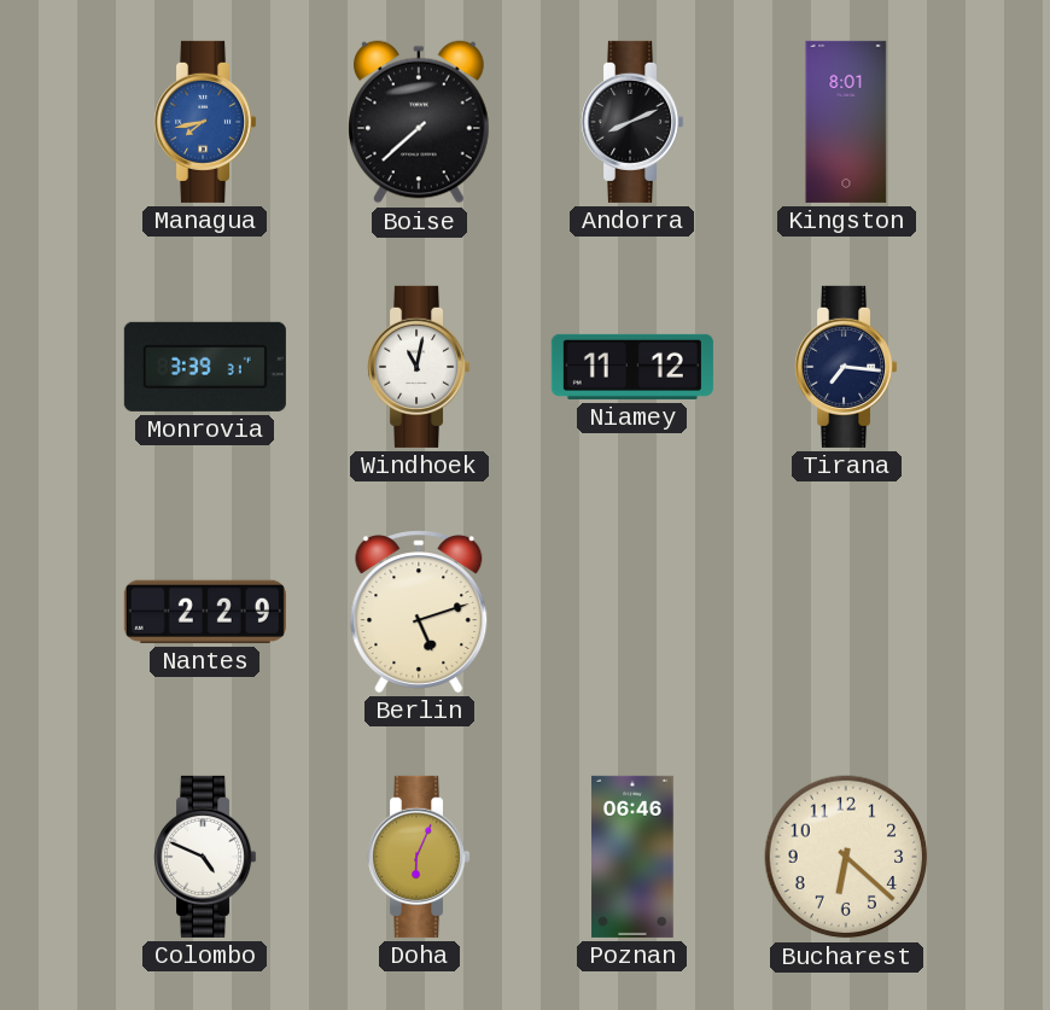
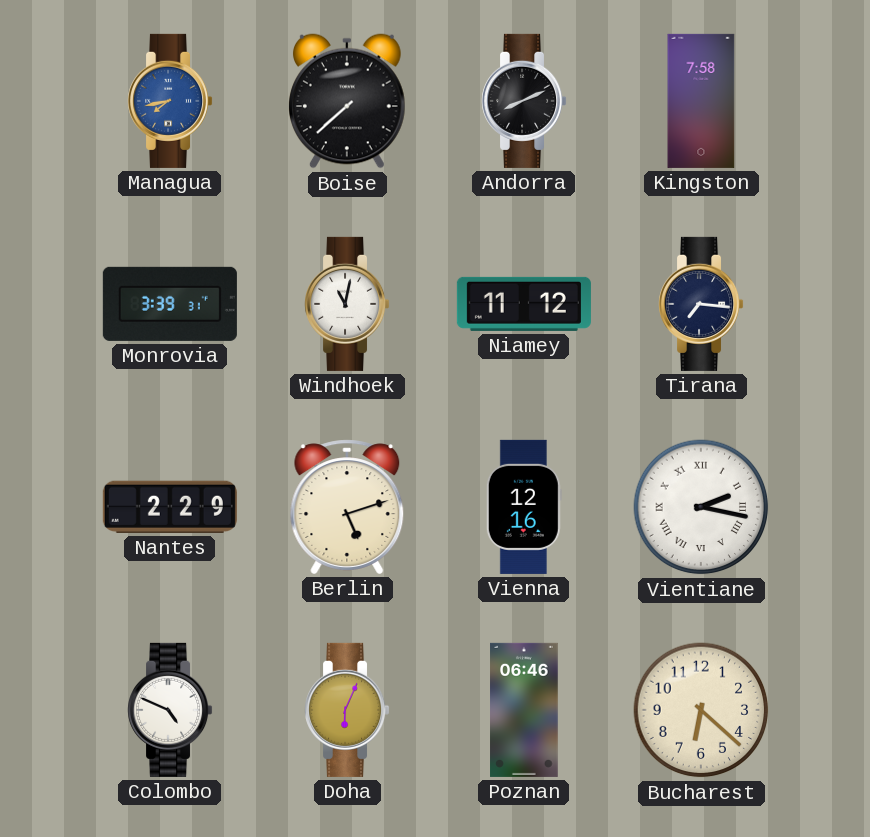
Kingston: 8:01 -> 7:58
Vienna: none -> 12:16
Vientiane: none -> 2:17
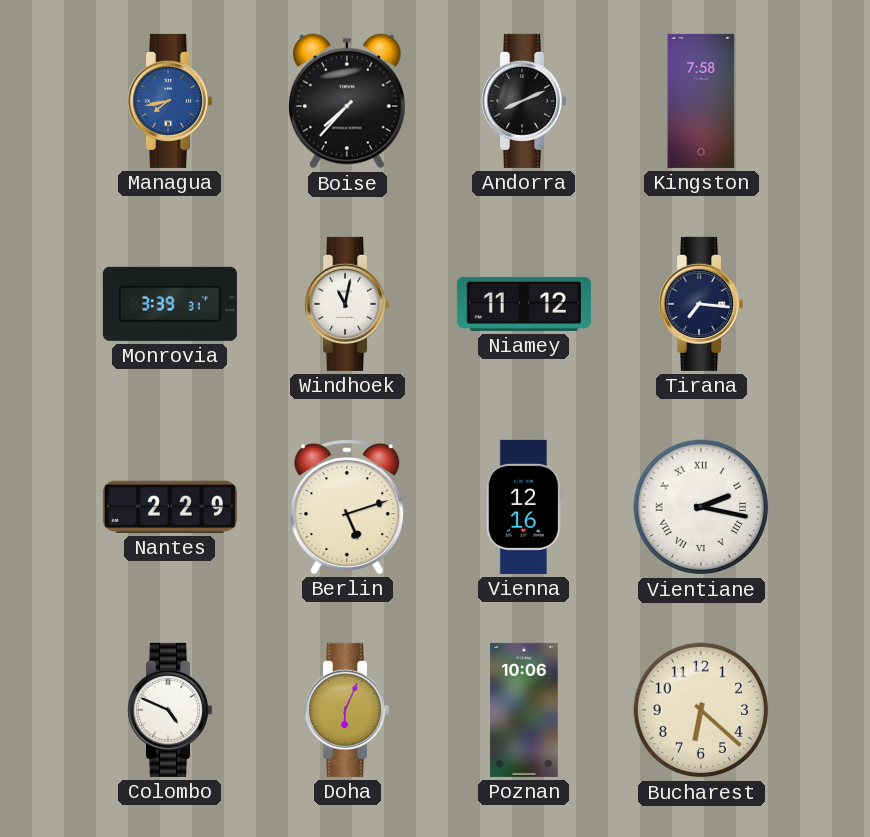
Boise: 7:38 -> 7:37
Poznan: 06:46 -> 10:06
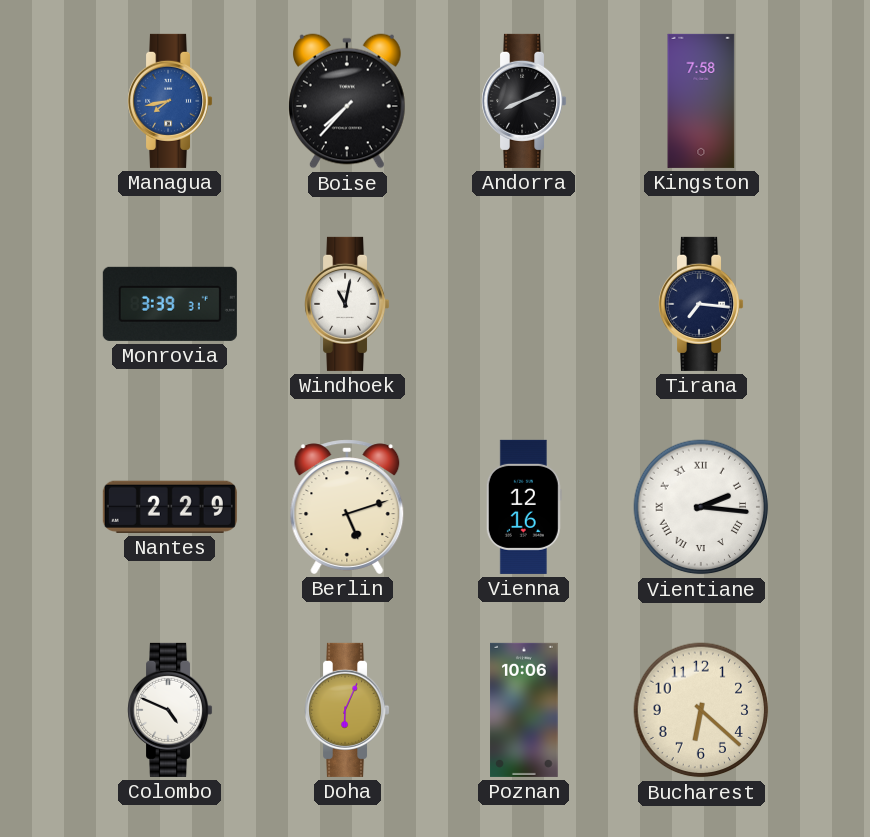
Niamey: 11:12 -> none
Vientiane: 2:17 -> 2:16
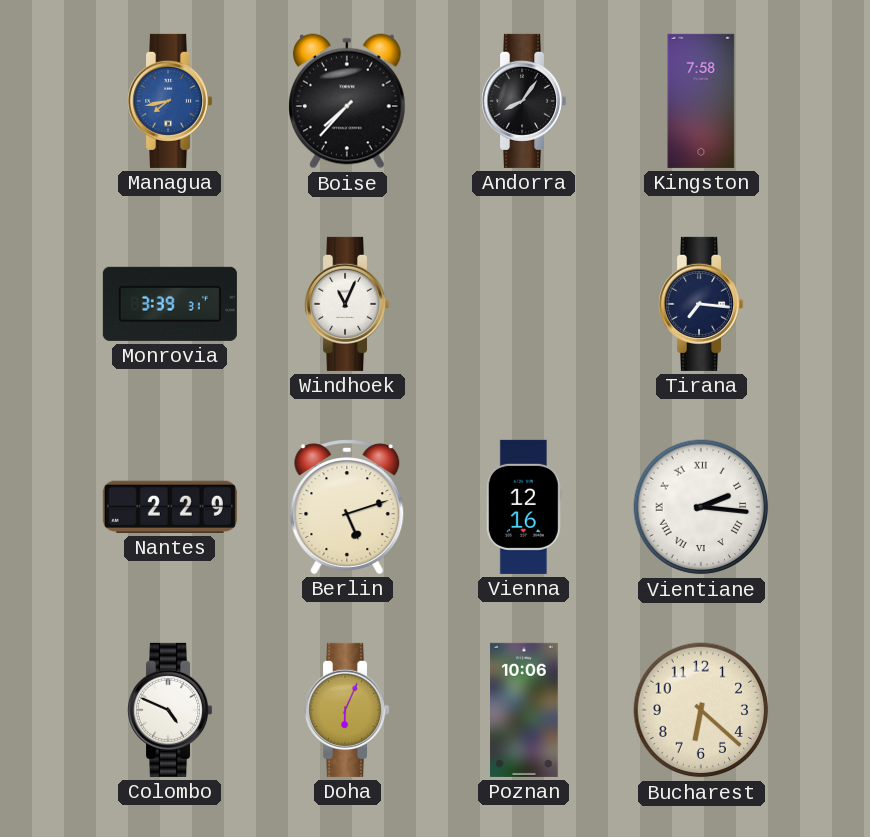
Andorra: 8:11 -> 8:06
Windhoek: 11:02 -> 11:04
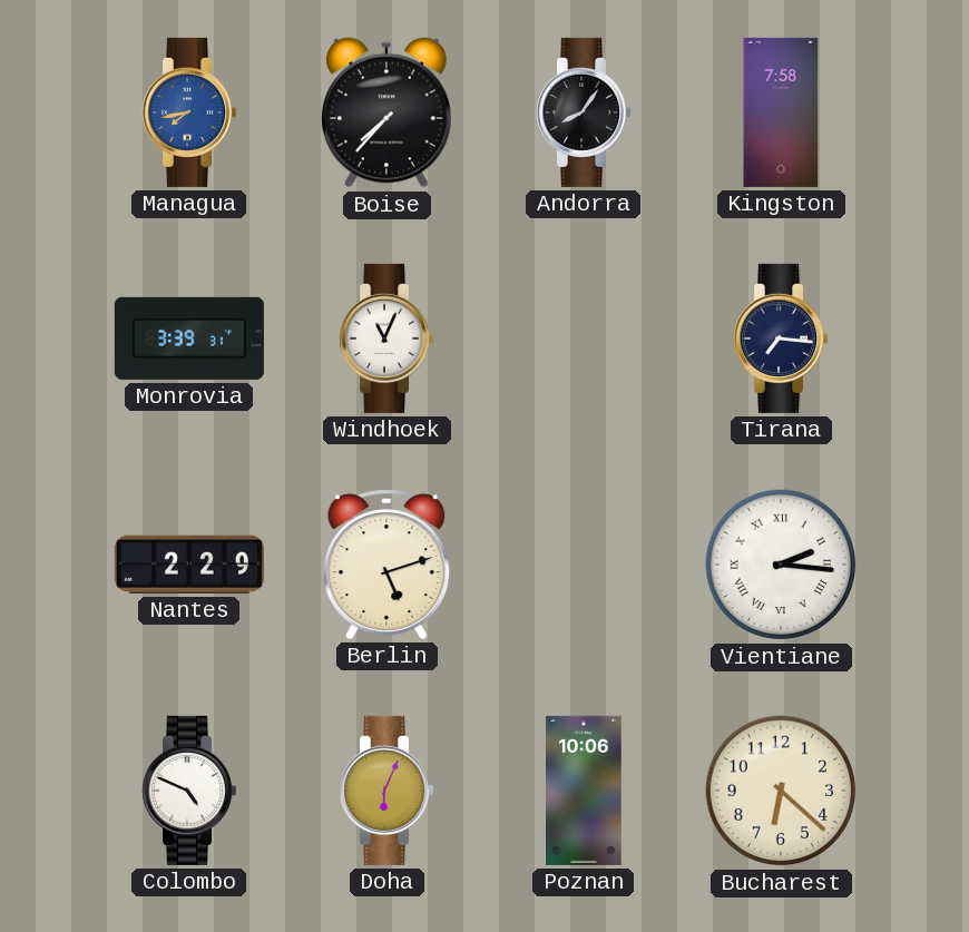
Vienna: 12:16 -> none
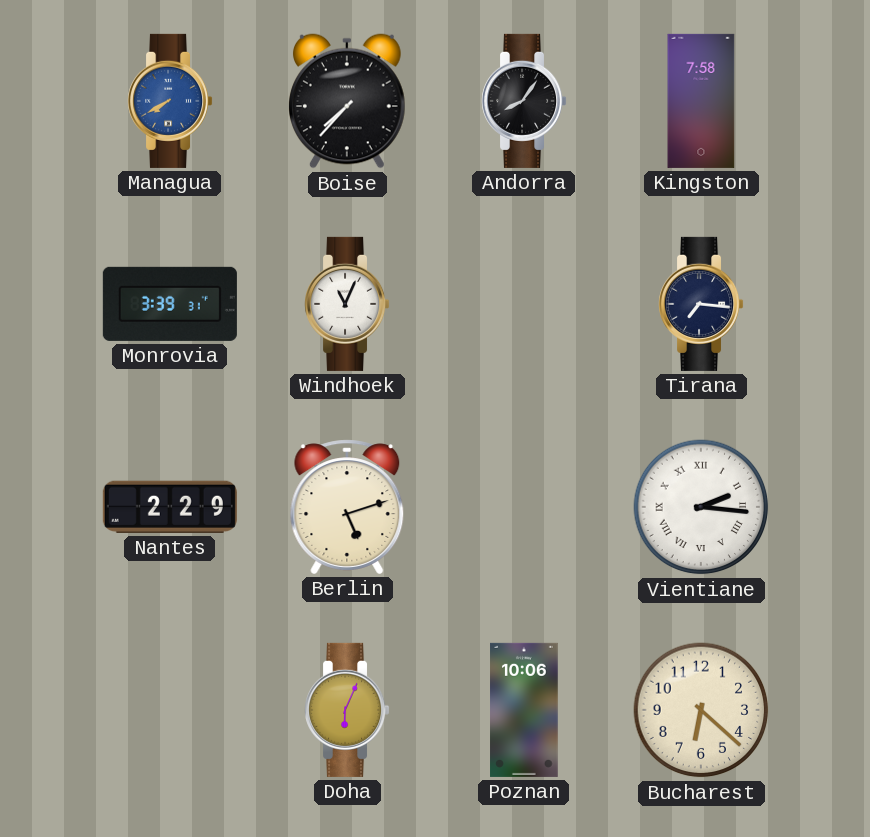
Managua: 7:43 -> 7:40
Colombo: 4:49 -> none
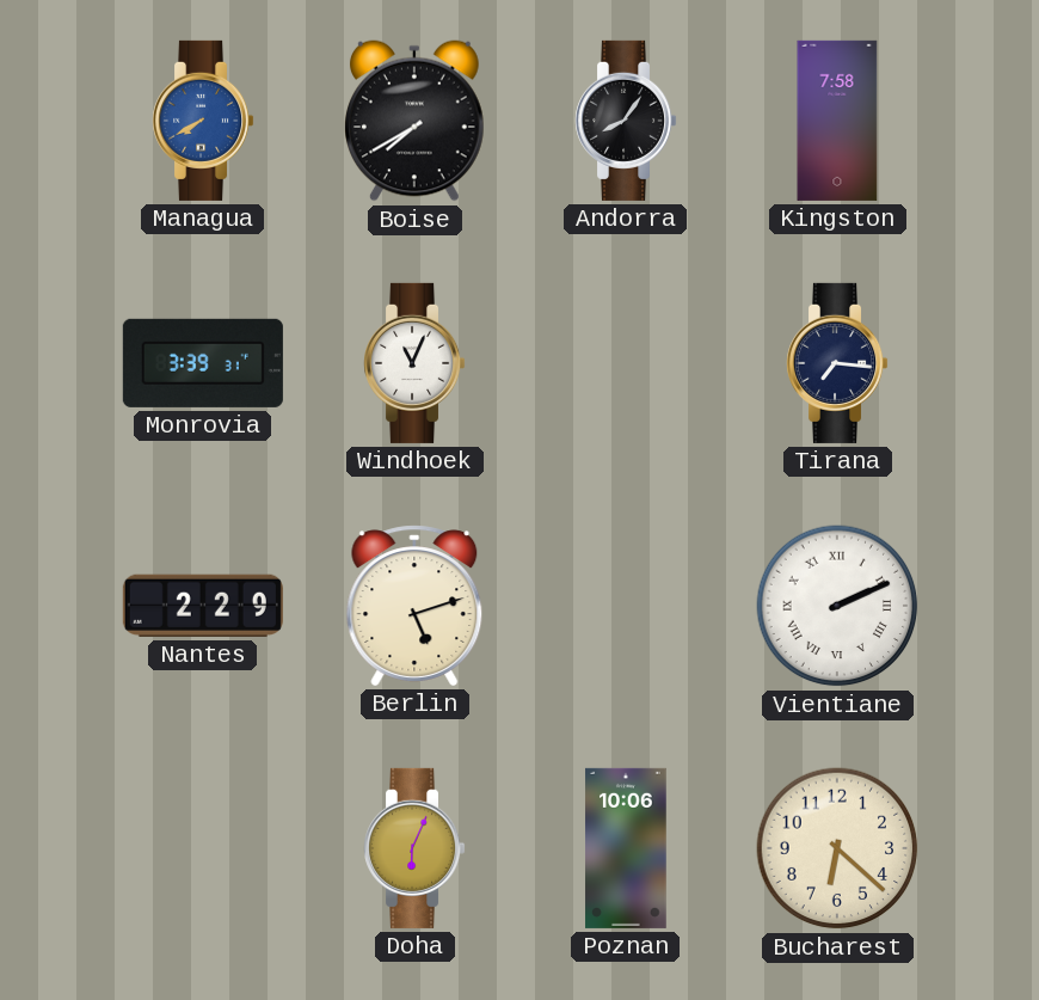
Boise: 7:37 -> 7:40
Vientiane: 2:16 -> 2:11
